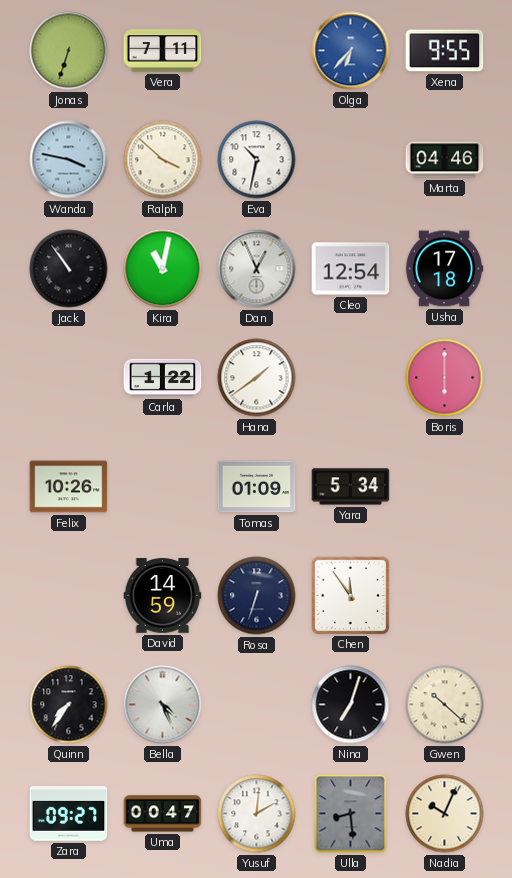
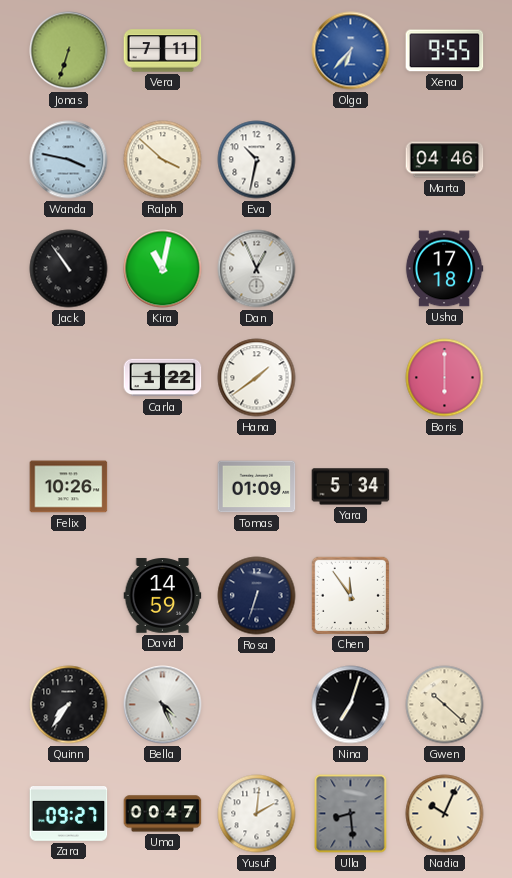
Cleo: 12:54 -> none
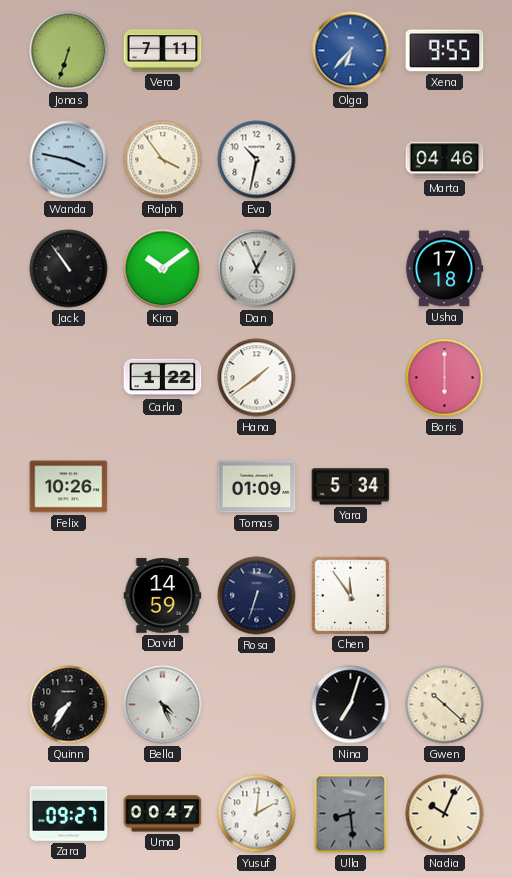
Ralph: 3:52 -> 3:54
Kira: 11:02 -> 10:09
